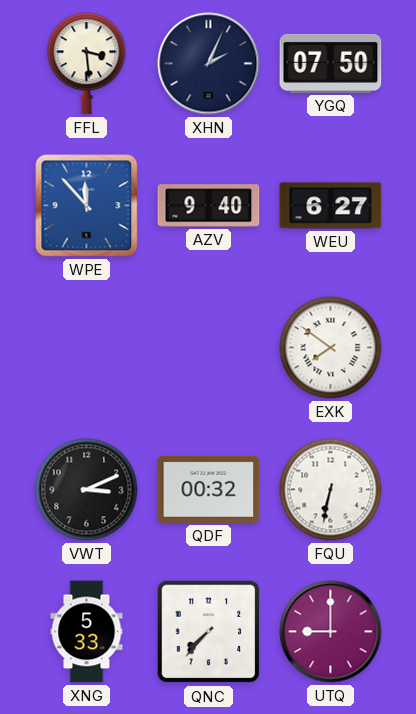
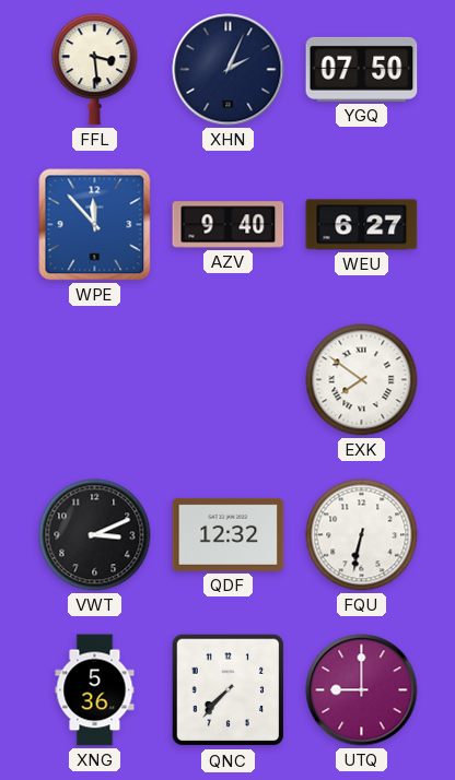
QDF: 00:32 -> 12:32
XNG: 5:33 -> 5:36
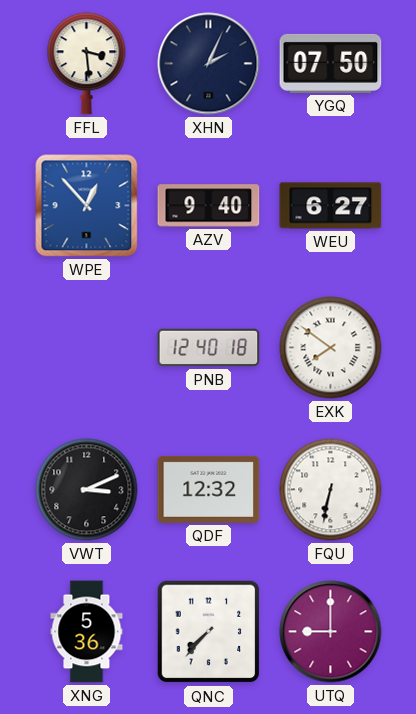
WPE: 11:53 -> 12:53
PNB: none -> 12:40
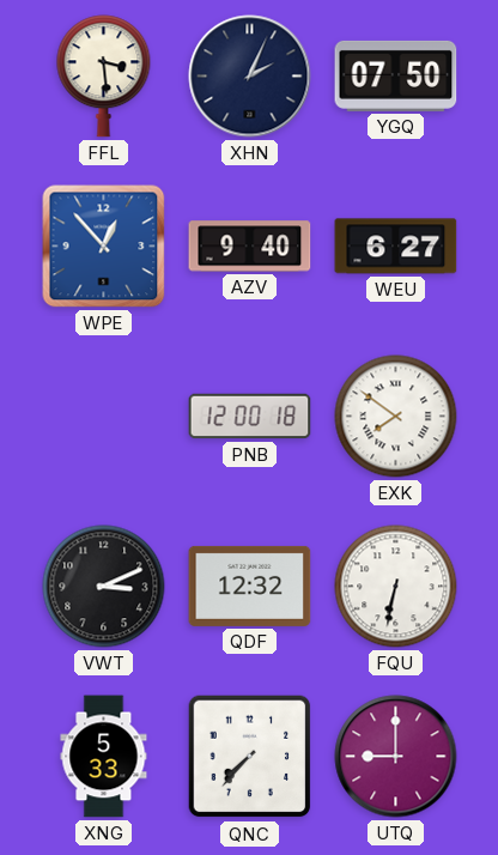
PNB: 12:40 -> 12:00
XNG: 5:36 -> 5:33
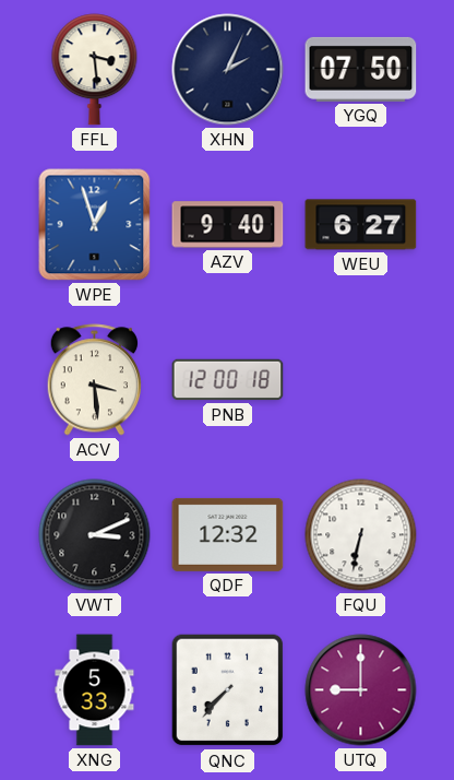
WPE: 12:53 -> 12:57
ACV: none -> 3:29
EXK: 7:51 -> none
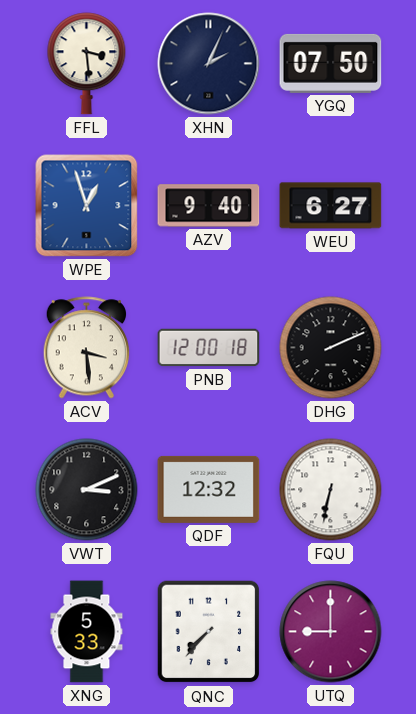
DHG: none -> 2:11
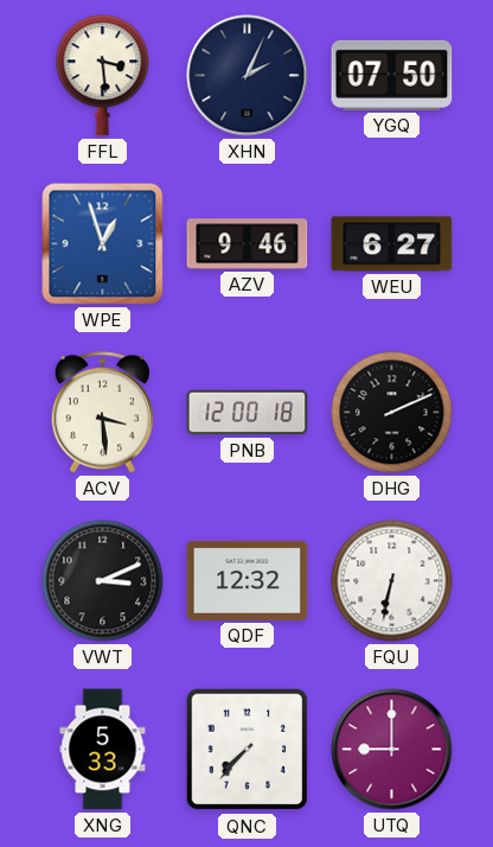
AZV: 9:40 -> 9:46
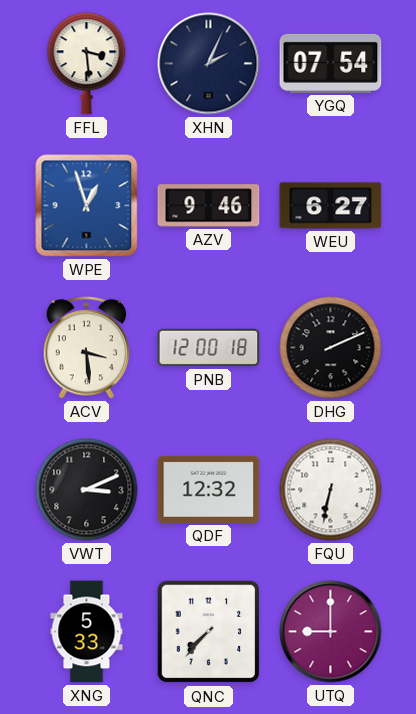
YGQ: 07:50 -> 07:54
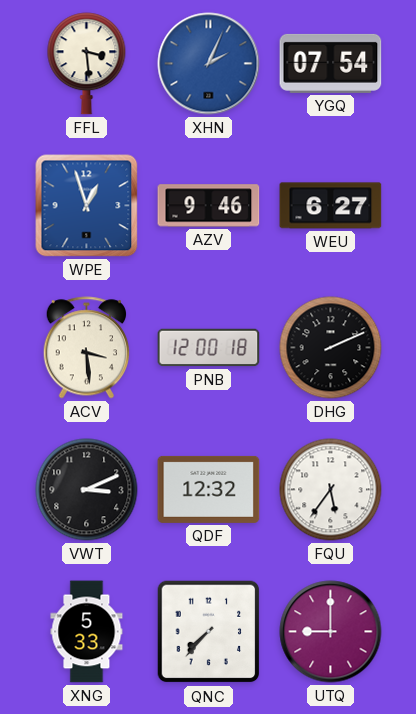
XHN dial: navy -> blue
FQU: 6:32 -> 5:36
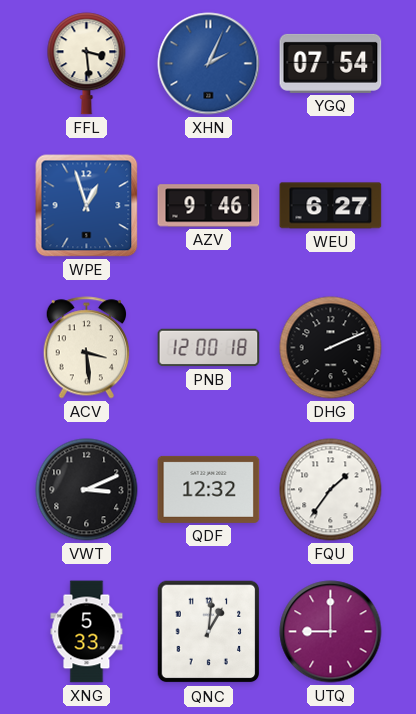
FQU: 5:36 -> 1:36
QNC: 7:37 -> 1:01
